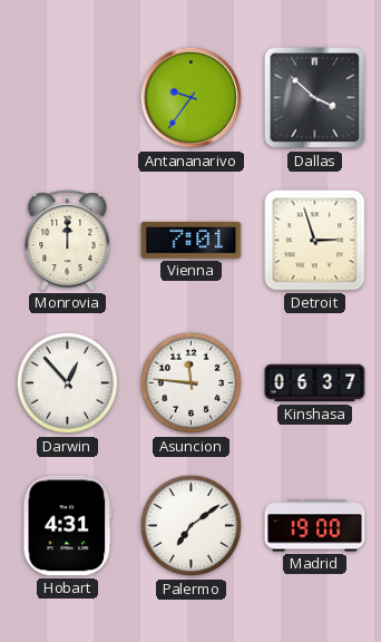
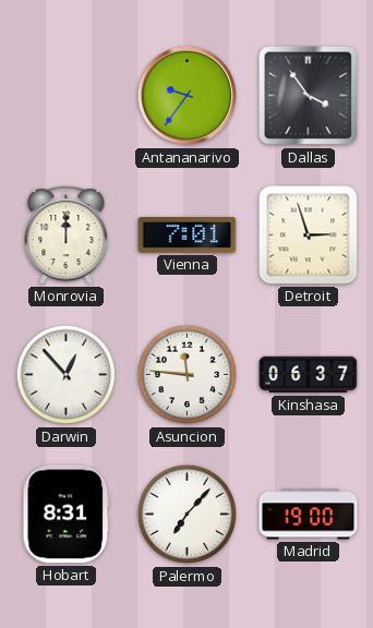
Dallas: 3:52 -> 3:54
Hobart: 4:31 -> 8:31
Palermo: 7:09 -> 7:07
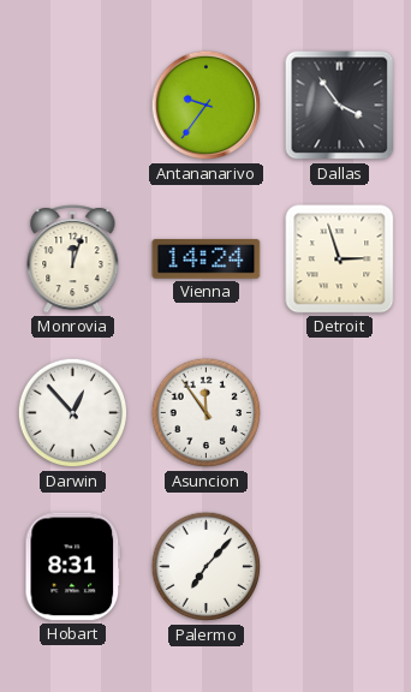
Monrovia: 12:00 -> 12:03
Vienna: 7:01 -> 14:24
Asuncion: 11:46 -> 11:54
Kinshasa: 06:37 -> none
Madrid: 19:00 -> none
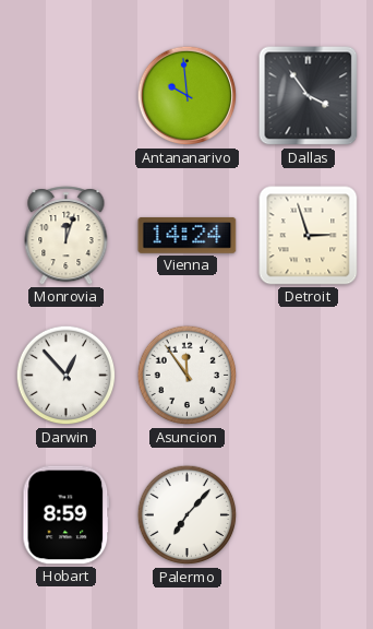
Antananarivo: 9:36 -> 9:59
Hobart: 8:31 -> 8:59
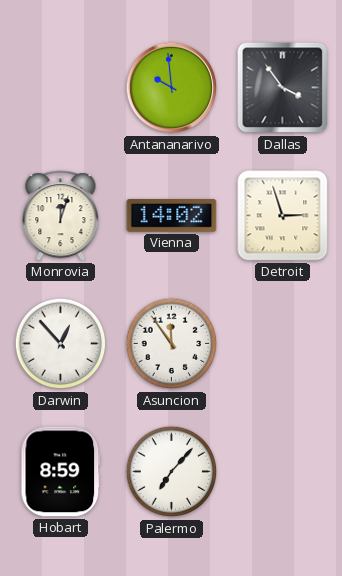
Vienna: 14:24 -> 14:02
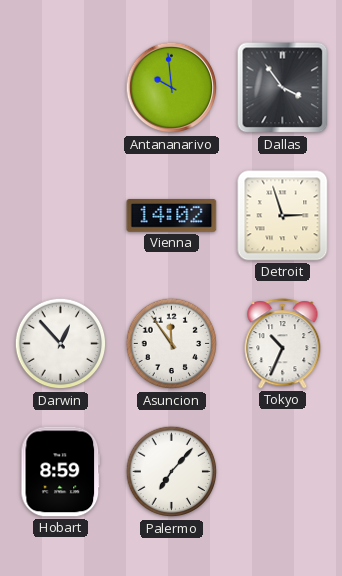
Monrovia: 12:03 -> none
Tokyo: none -> 10:34
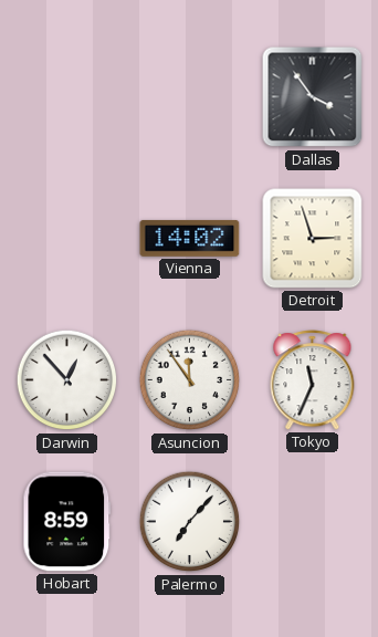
Antananarivo: 9:59 -> none
Tokyo: 10:34 -> 11:34
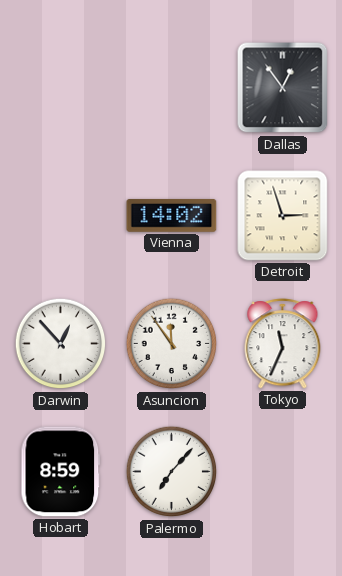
Dallas: 3:54 -> 12:54
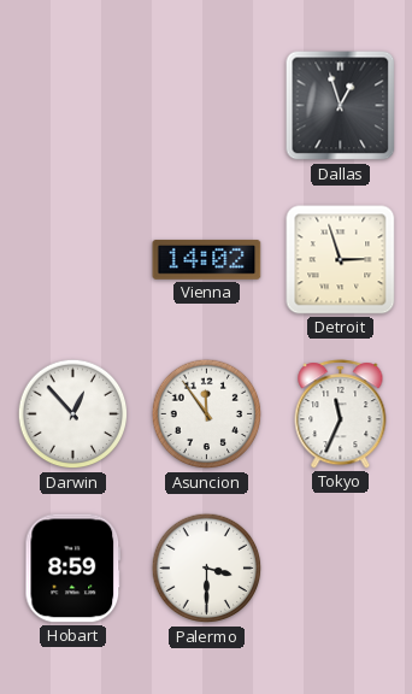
Dallas: 12:54 -> 12:57
Palermo: 7:07 -> 3:30
